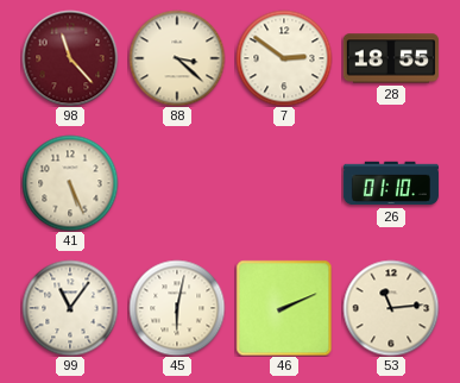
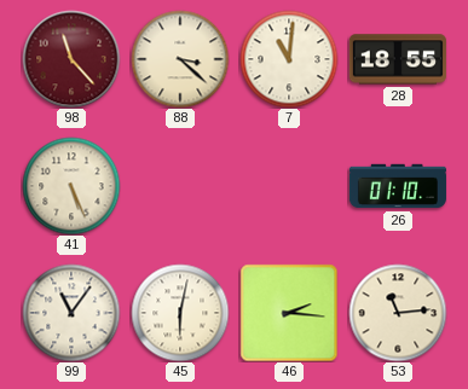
7: 2:51 -> 11:01
46: 2:11 -> 2:16
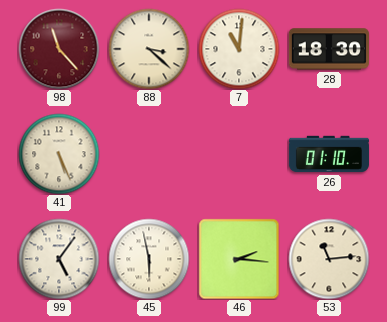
28: 18:55 -> 18:30
99: 11:06 -> 5:06
45: 6:02 -> 5:58
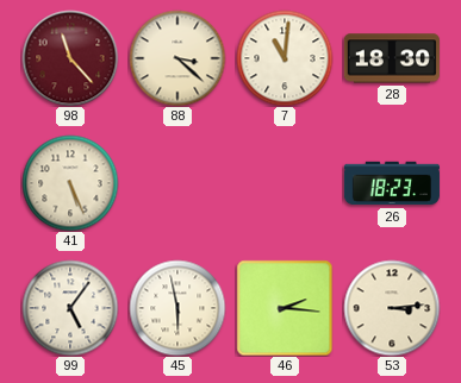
26: 01:10 -> 18:23
53: 11:14 -> 3:14
